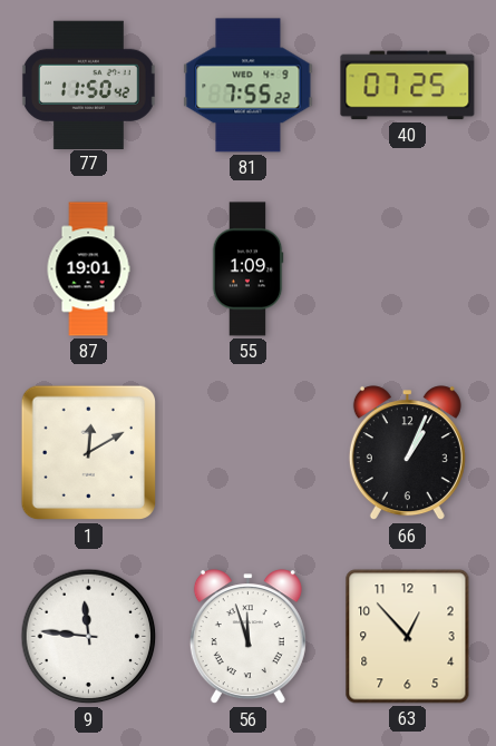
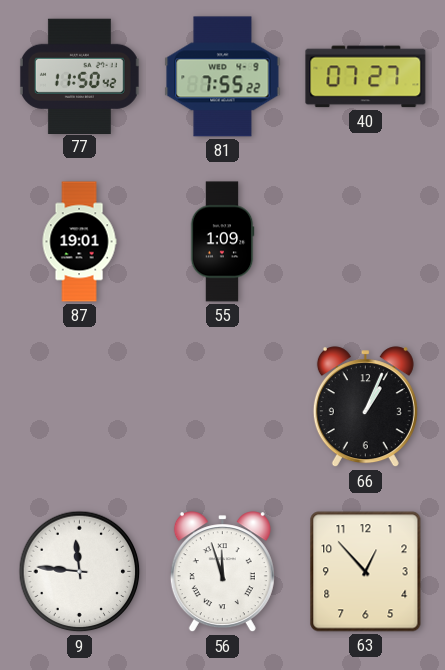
40: 07:25 -> 07:27
1: 12:10 -> none
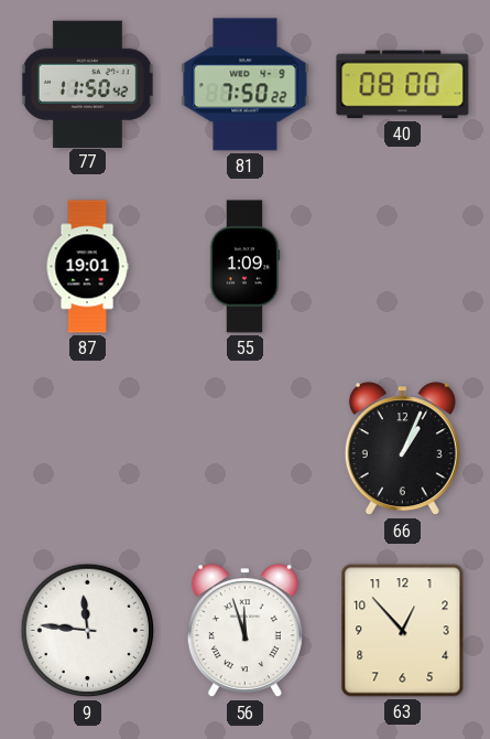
81: 7:55 -> 7:50
40: 07:27 -> 08:00
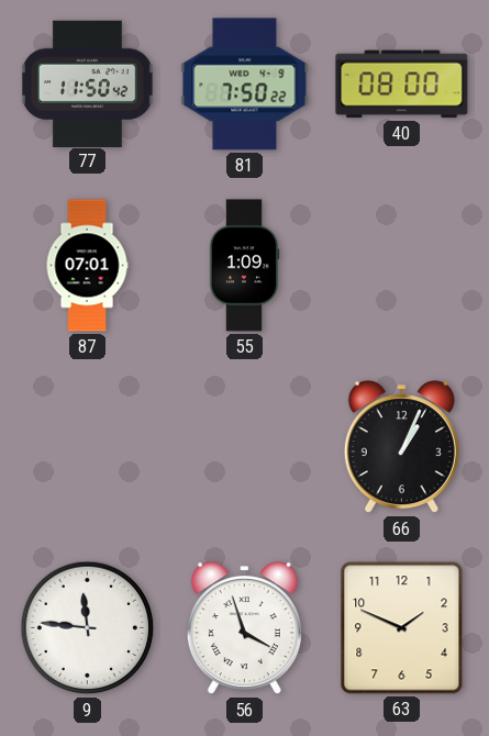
87: 19:01 -> 07:01
56: 11:57 -> 3:57
63: 12:53 -> 1:49
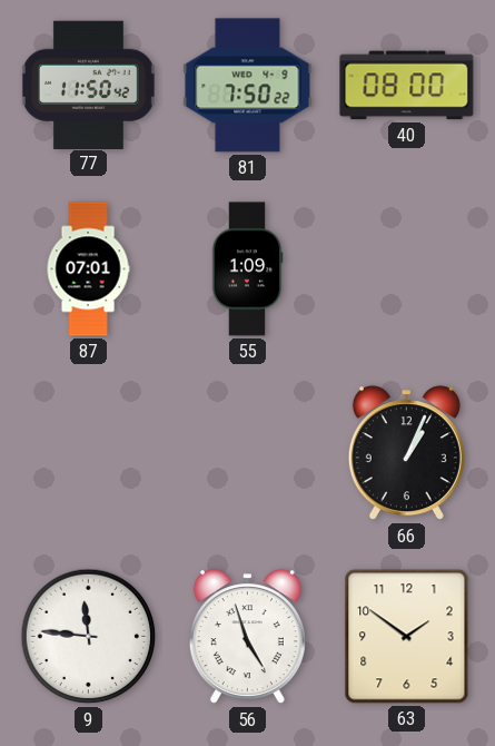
56: 3:57 -> 4:57
63: 1:49 -> 1:51
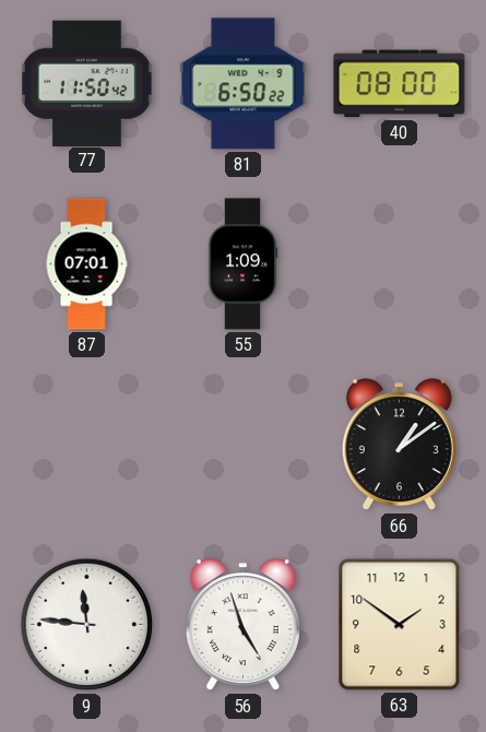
81: 7:50 -> 6:50
66: 1:04 -> 1:09
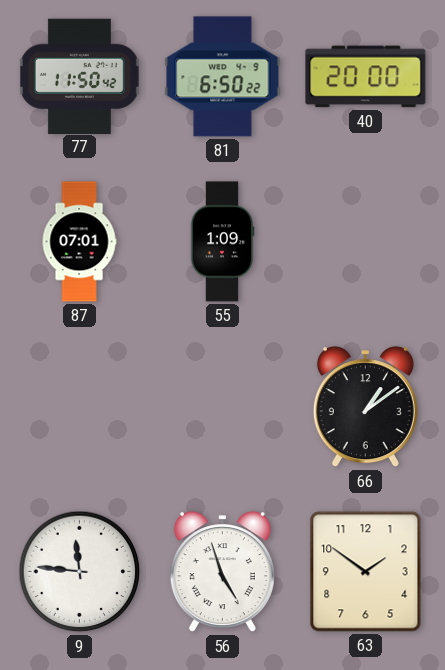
40: 08:00 -> 20:00
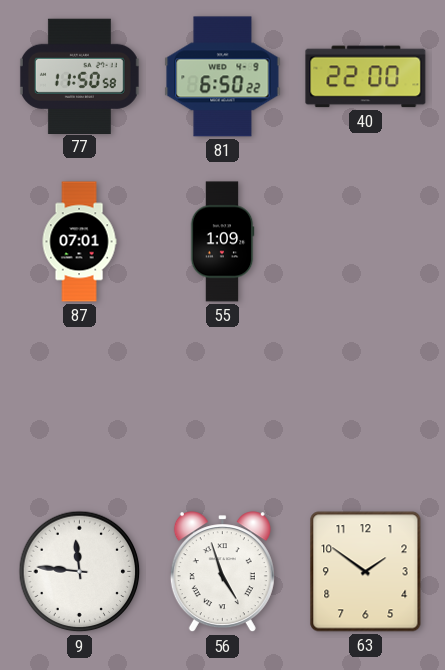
77: 11:50:42 -> 11:50:58
40: 20:00 -> 22:00
66: 1:09 -> none
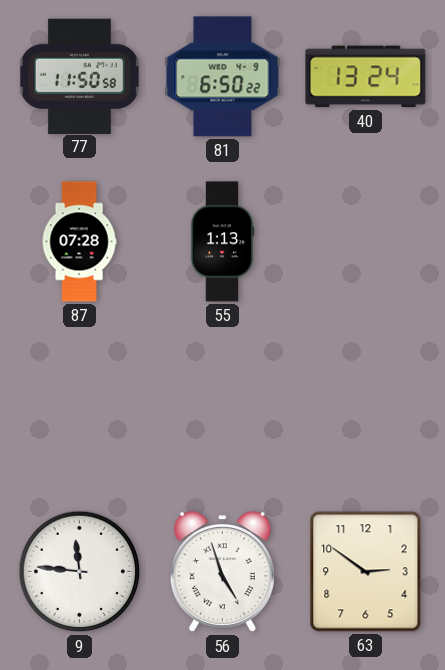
40: 22:00 -> 13:24
87: 07:01 -> 07:28
55: 1:09 -> 1:13
63: 1:51 -> 2:51
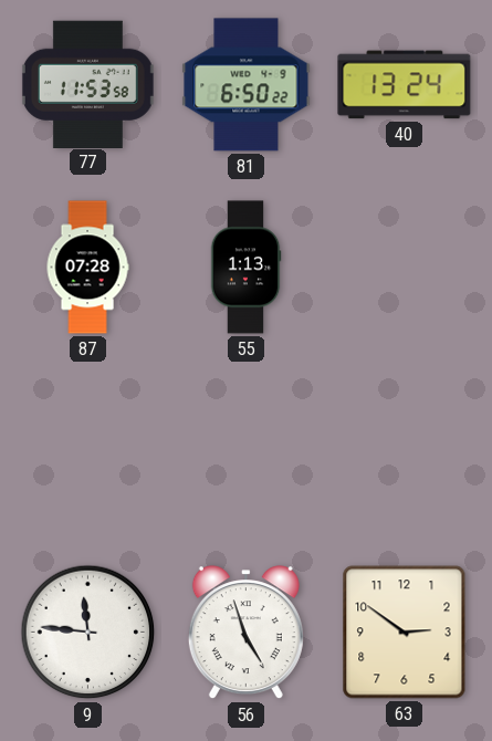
77: 11:50 -> 11:53
